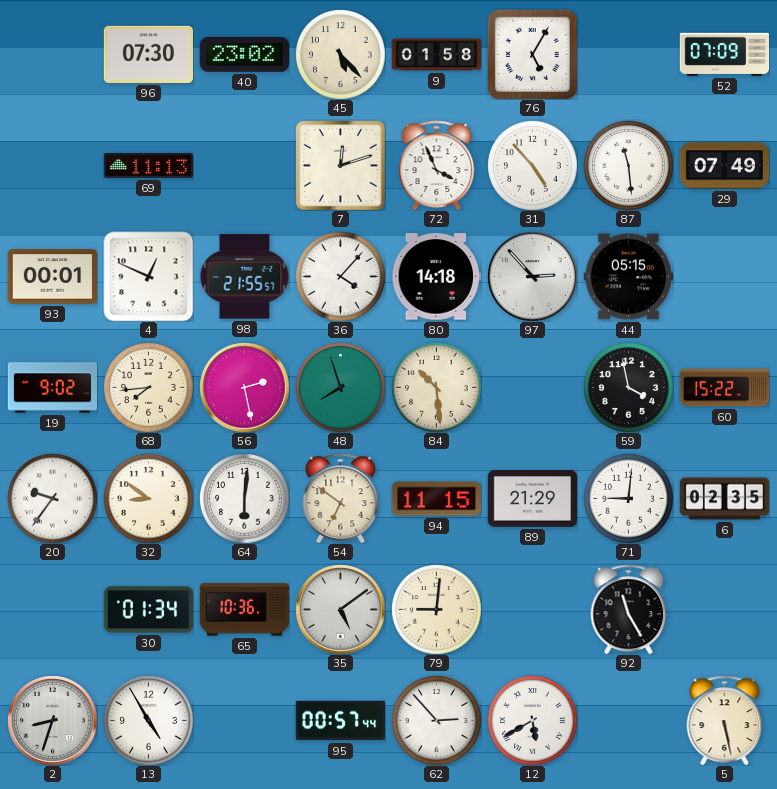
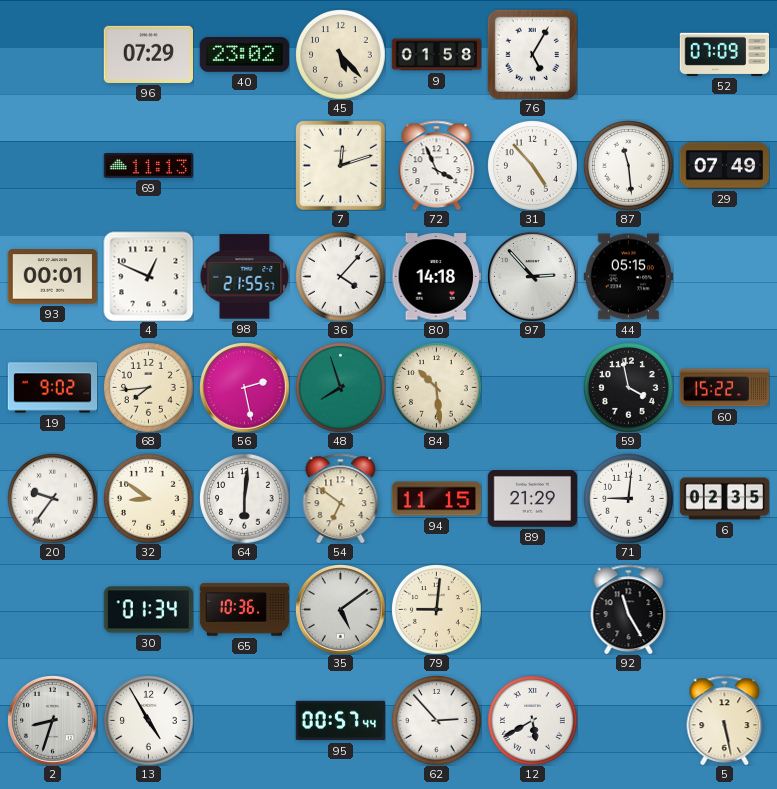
96: 07:30 -> 07:29
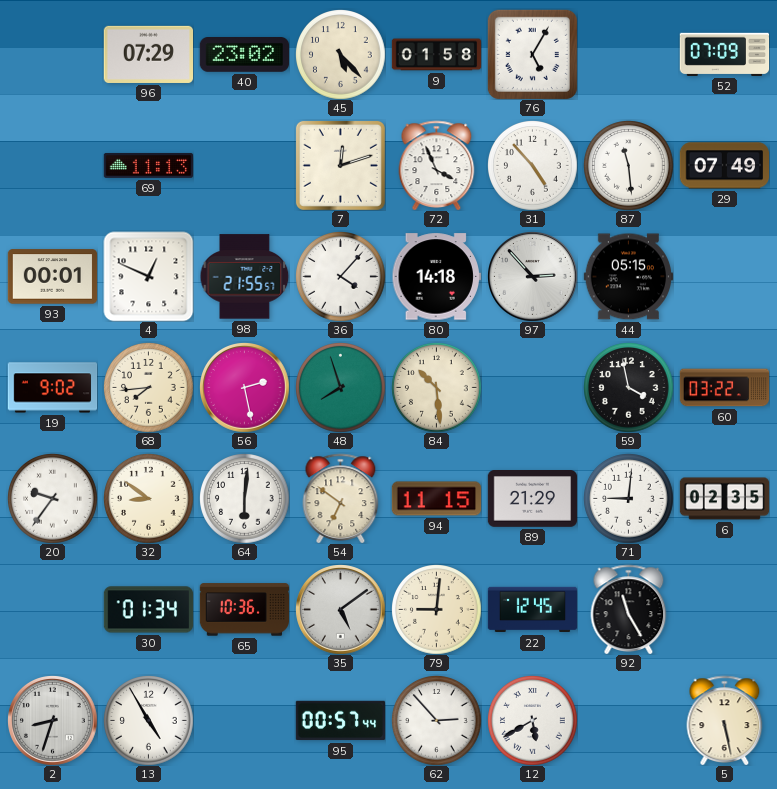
60: 15:22 -> 03:22
22: none -> 12:45
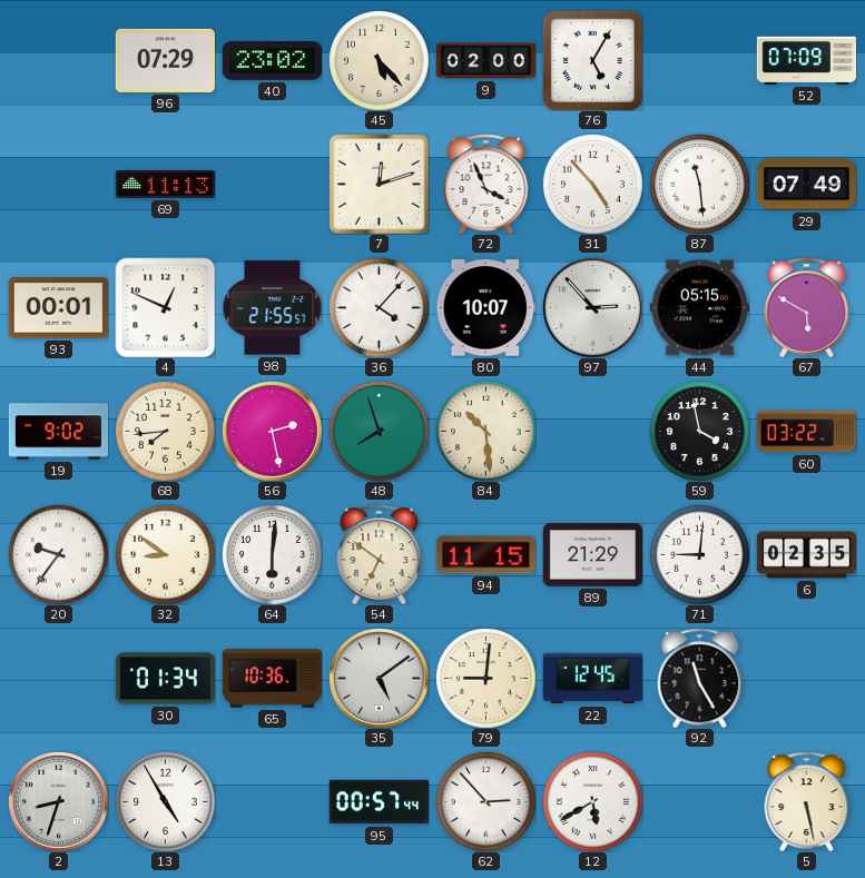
9: 01:58 -> 02:00
80: 14:18 -> 10:07
67: none -> 5:50
